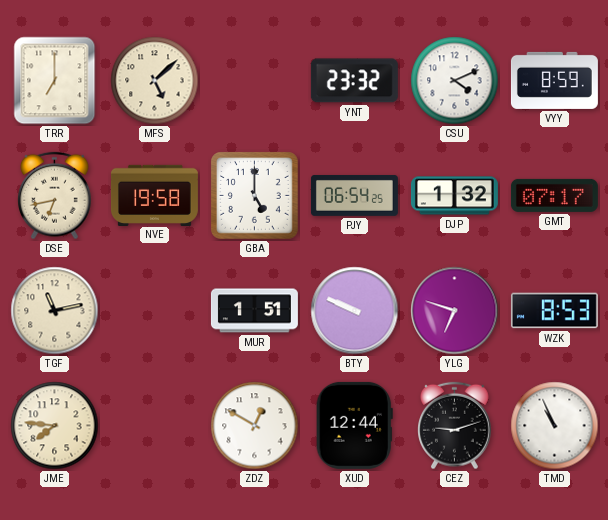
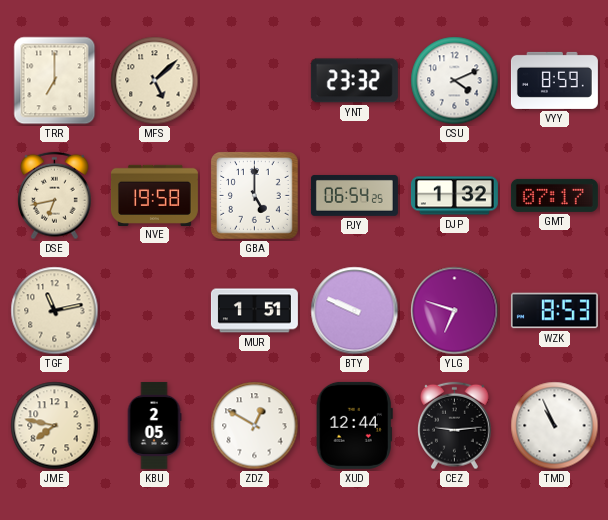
JME: 7:46 -> 7:47
KBU: none -> 2:05
CEZ: 9:12 -> 9:14
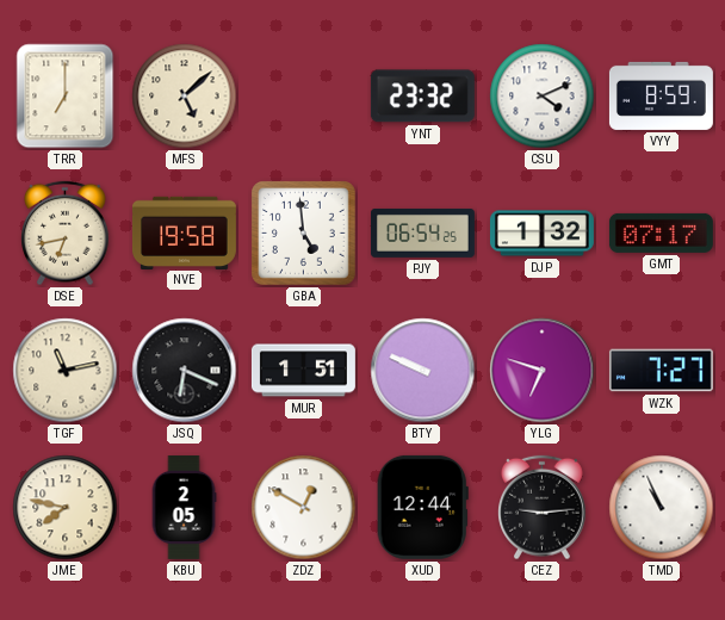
GBA: 5:00 -> 4:59
JSQ: none -> 6:19
WZK: 8:53 -> 7:27
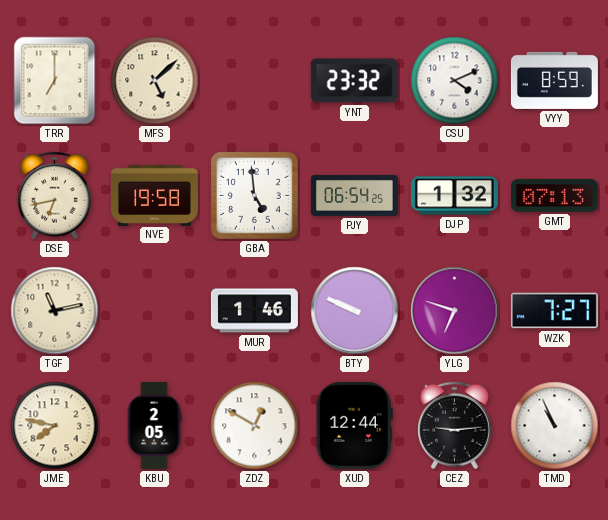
GMT: 07:17 -> 07:13
JSQ: 6:19 -> none
MUR: 1:51 -> 1:46
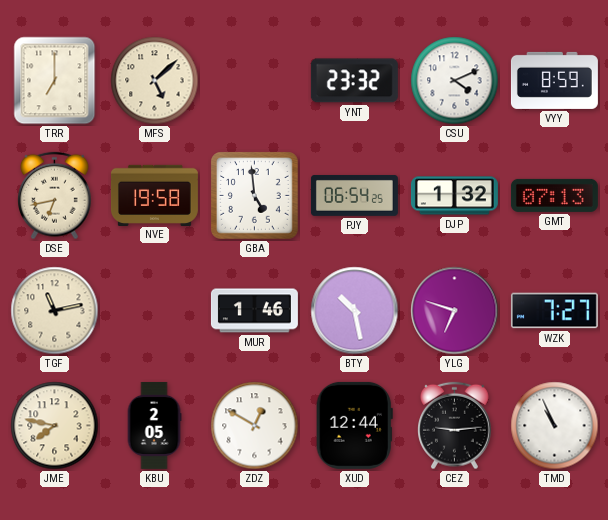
BTY: 9:49 -> 10:28
